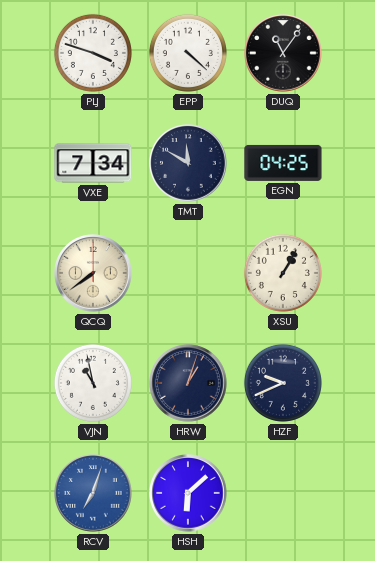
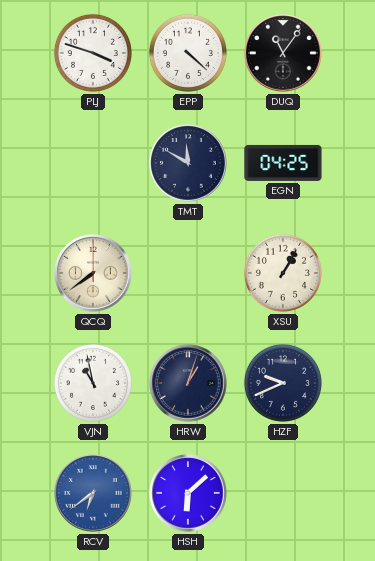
VXE: 7:34 -> none
RCV: 7:03 -> 6:39
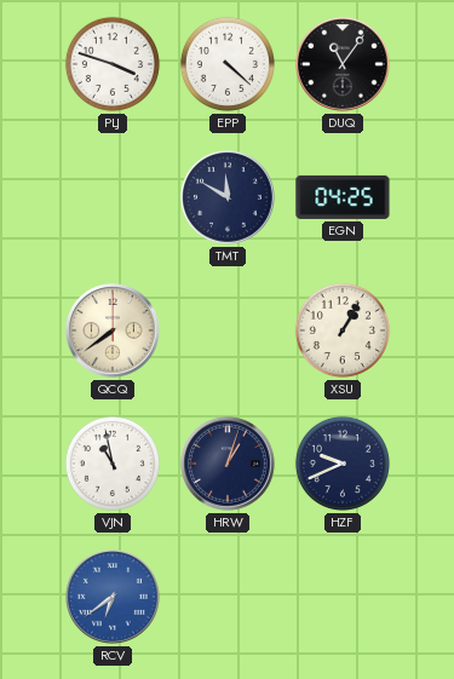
HSH: 6:08 -> none
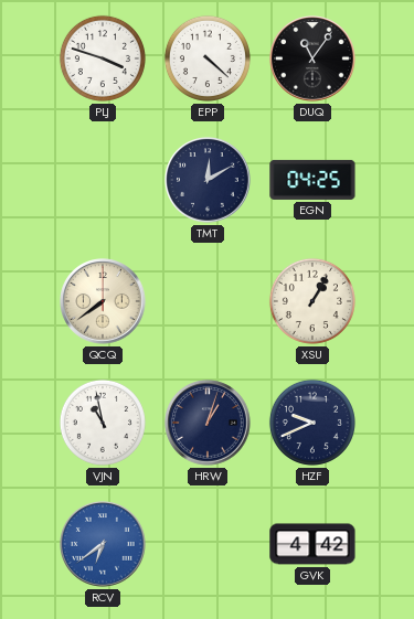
TMT: 11:50 -> 12:10
GVK: none -> 4:42
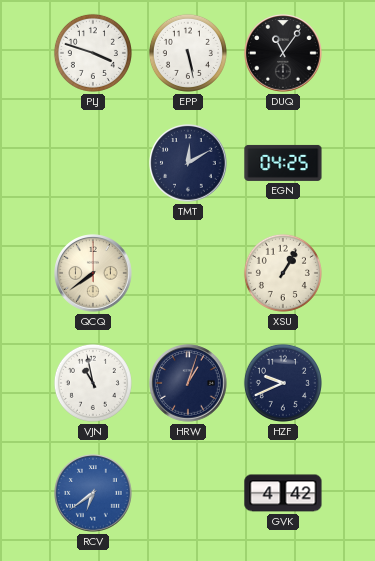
EPP: 4:22 -> 5:28
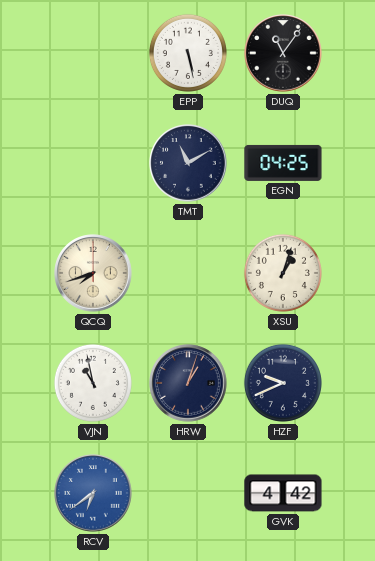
PLJ: 3:48 -> none
TMT: 12:10 -> 11:10
QCQ: 7:39 -> 7:42
XSU: 1:05 -> 1:03
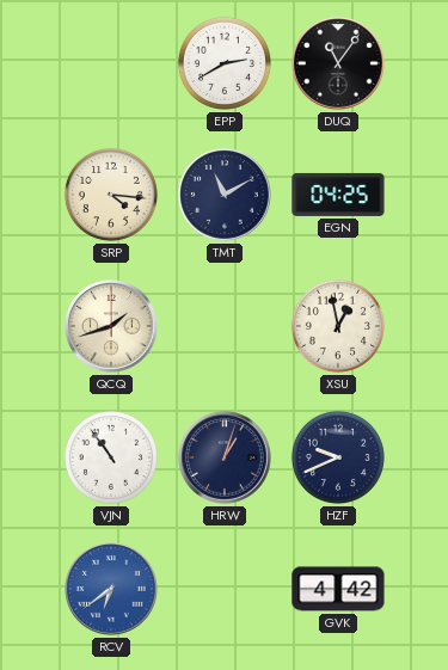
EPP: 5:28 -> 2:40
SRP: none -> 4:16
QCQ: 7:42 -> 1:42
XSU: 1:03 -> 12:58
VJN: 10:58 -> 10:54
